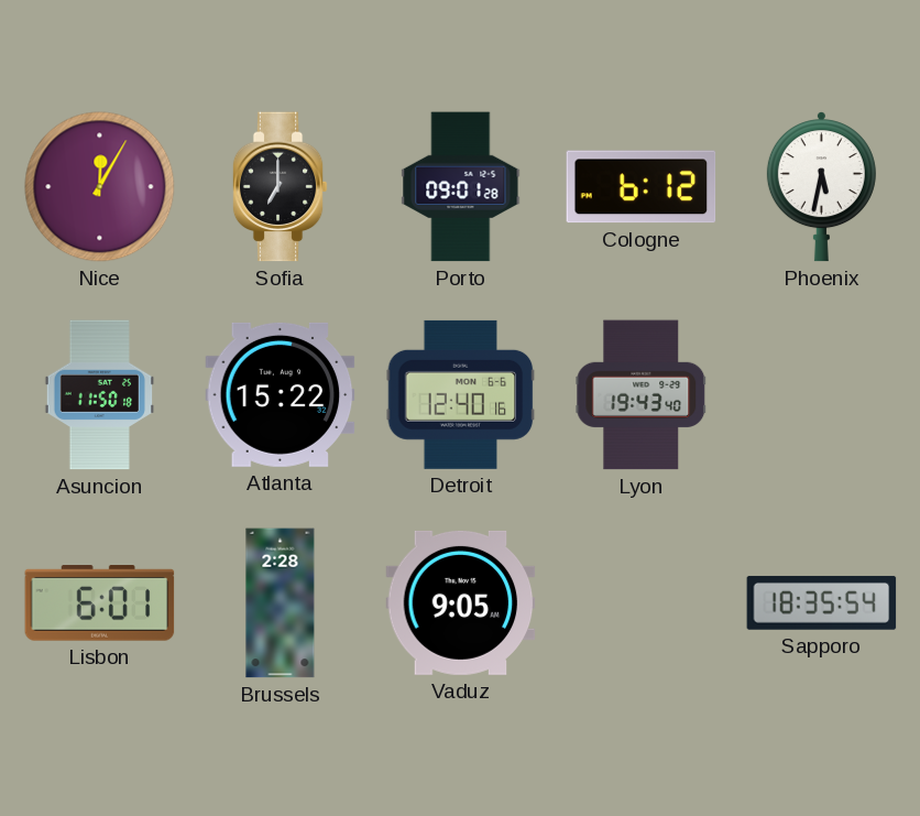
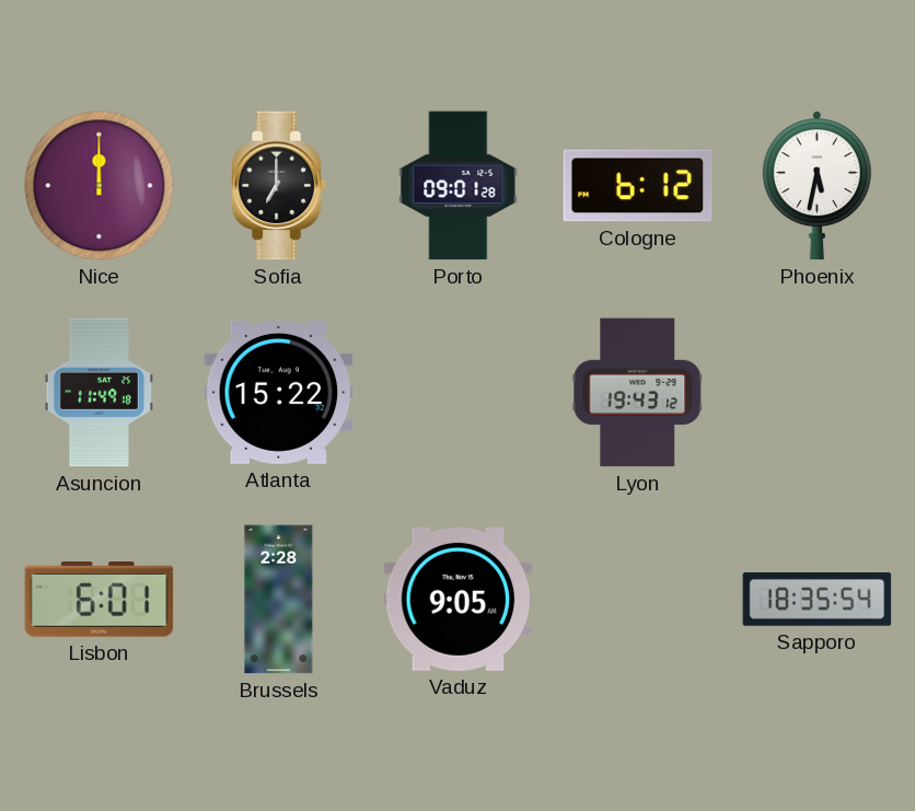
Nice: 12:05 -> 12:00
Asuncion: 11:50 -> 11:49
Detroit: 12:40 -> none
Lyon: 19:43:40 -> 19:43:12
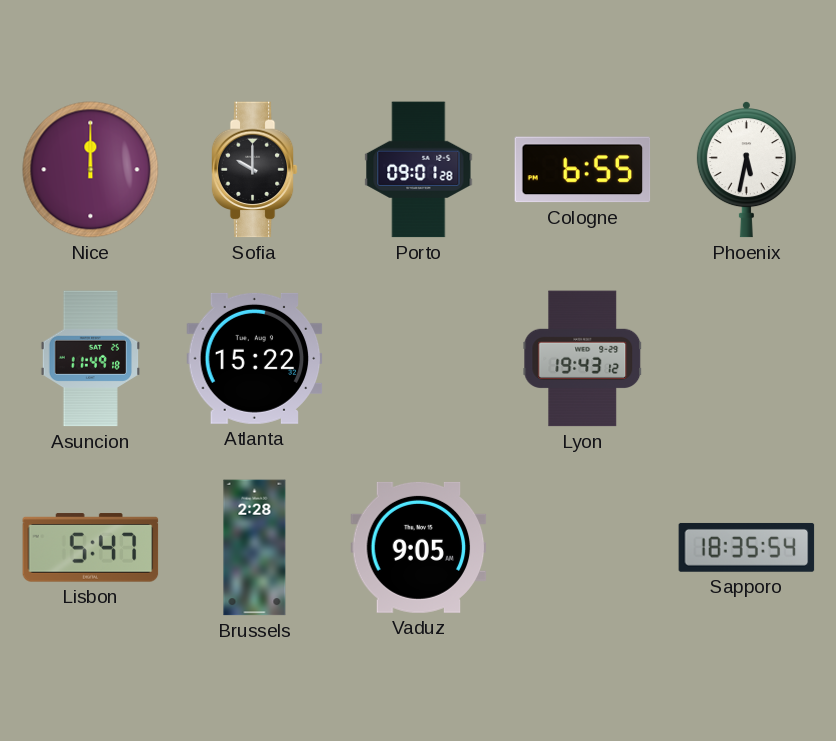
Sofia: 7:00 -> 10:00
Cologne: 6:12 -> 6:55
Lisbon: 6:01 -> 5:47
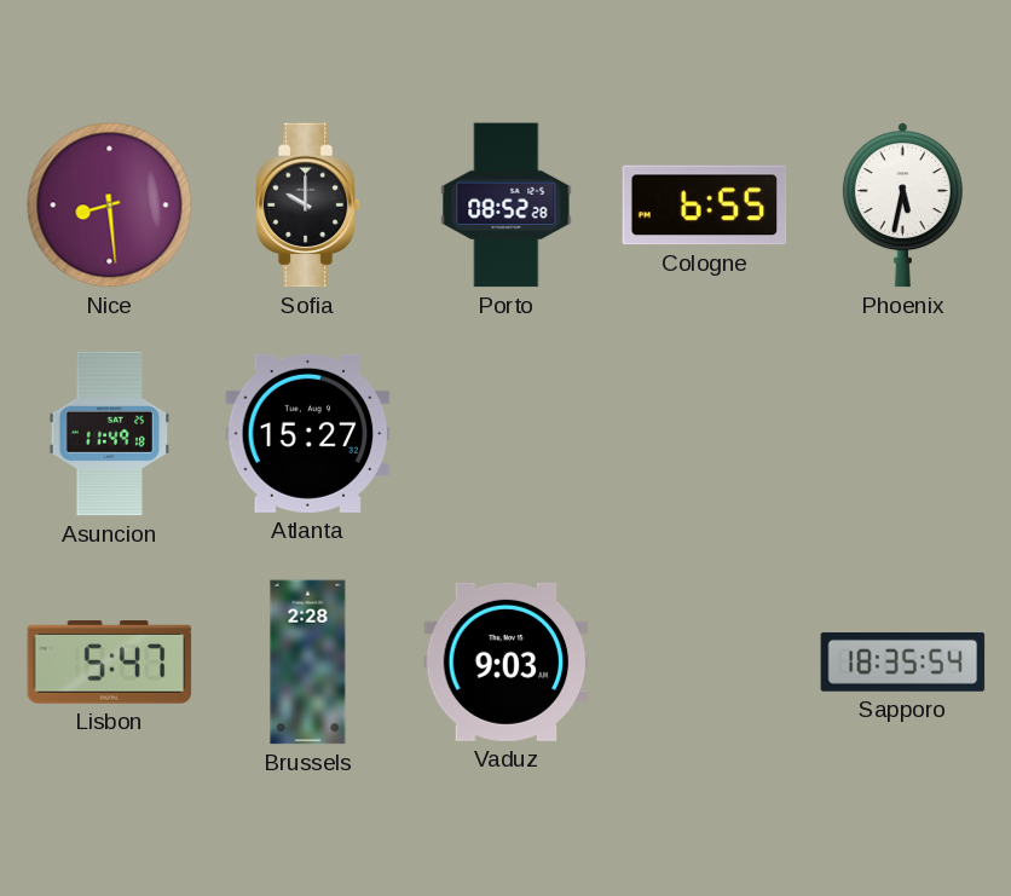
Nice: 12:00 -> 8:29
Porto: 09:01 -> 08:52
Atlanta: 15:22 -> 15:27
Lyon: 19:43 -> none
Vaduz: 9:05 -> 9:03
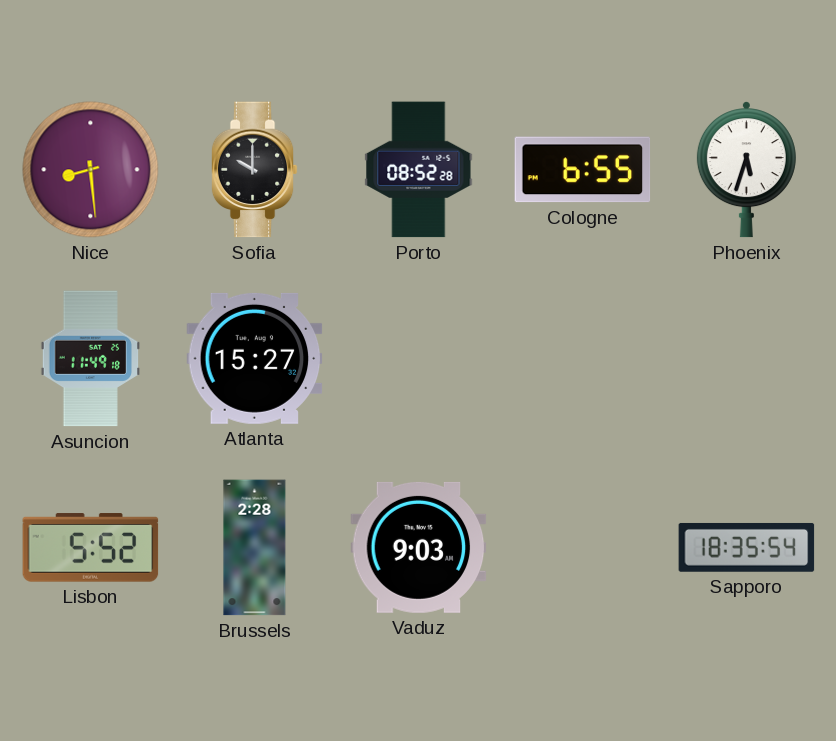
Phoenix: 5:32 -> 5:33
Lisbon: 5:47 -> 5:52
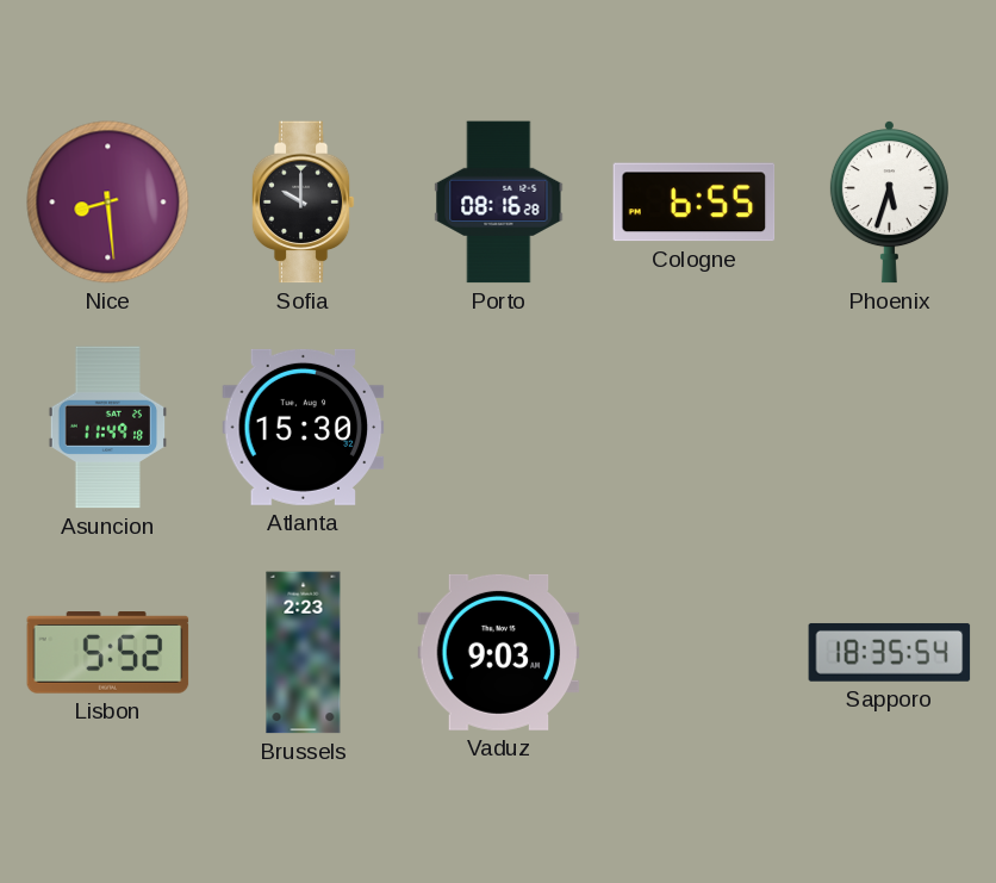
Porto: 08:52 -> 08:16
Atlanta: 15:27 -> 15:30
Brussels: 2:28 -> 2:23
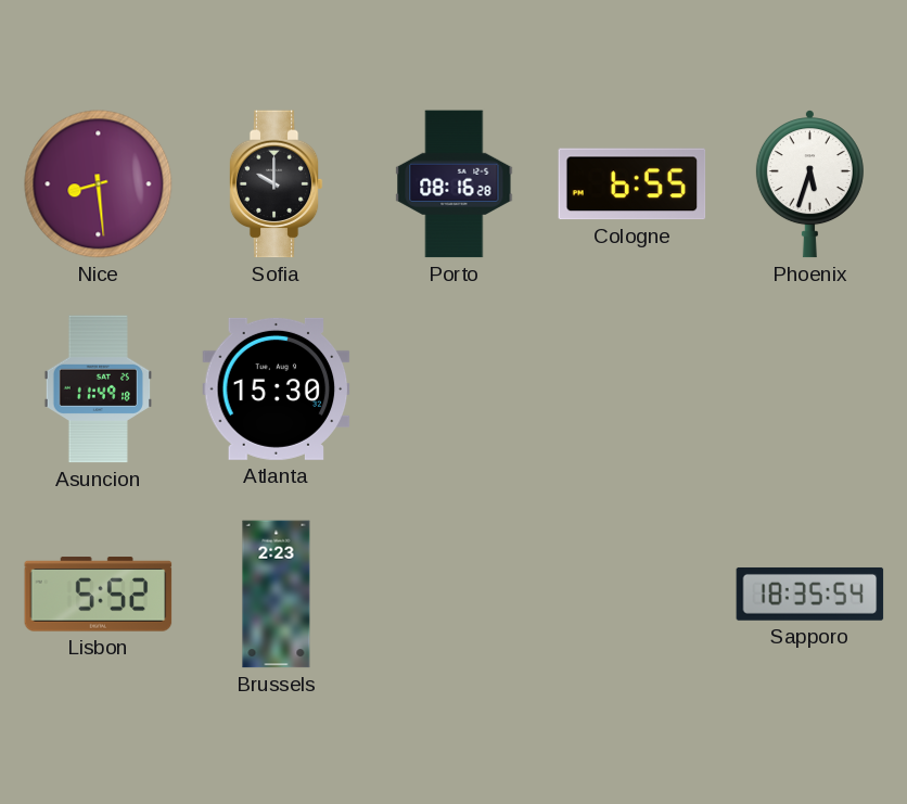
Vaduz: 9:03 -> none
